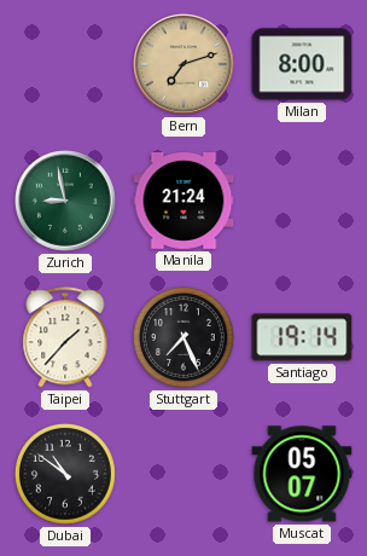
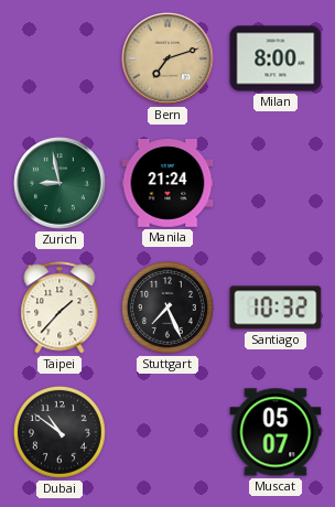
Santiago: 19:14 -> 10:32
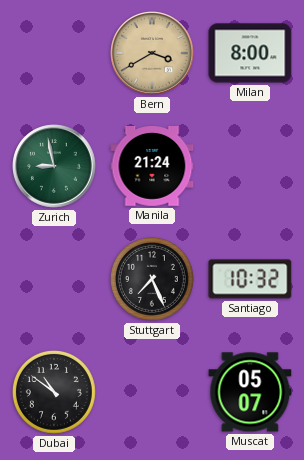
Bern: 7:12 -> 3:40
Taipei: 1:37 -> none
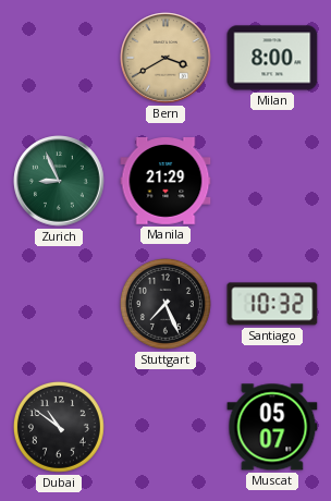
Zurich: 8:58 -> 8:56
Manila: 21:24 -> 21:29
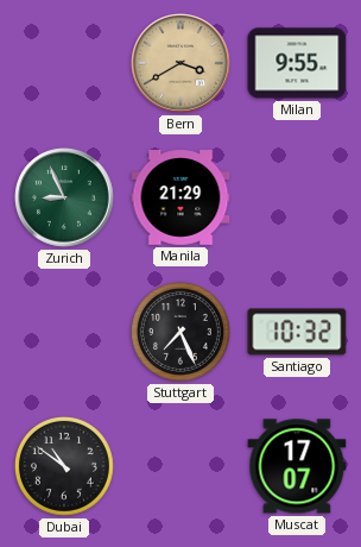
Milan: 8:00 -> 9:55
Muscat: 05:07 -> 17:07
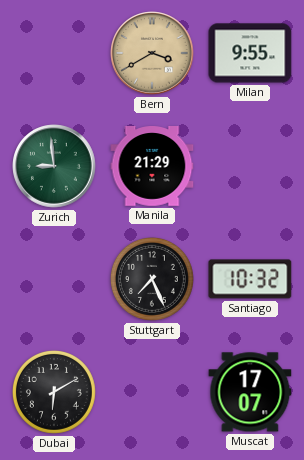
Zurich: 8:56 -> 8:59
Dubai: 10:51 -> 6:10
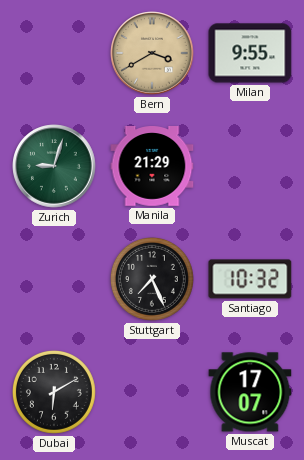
Zurich: 8:59 -> 9:03
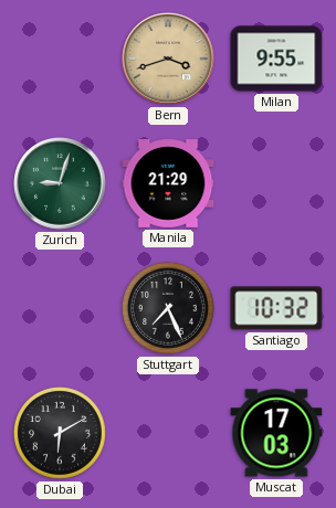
Bern: 3:40 -> 3:42
Muscat: 17:07 -> 17:03
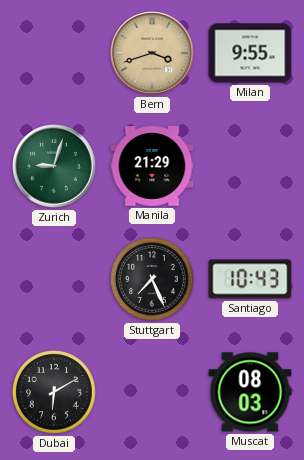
Santiago: 10:32 -> 10:43
Muscat: 17:03 -> 08:03
